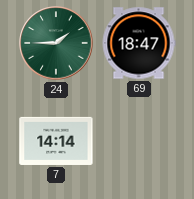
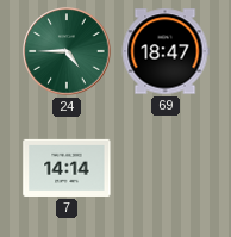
24: 1:45 -> 4:45
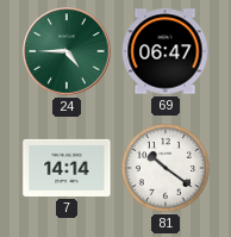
69: 18:47 -> 06:47
81: none -> 10:21
